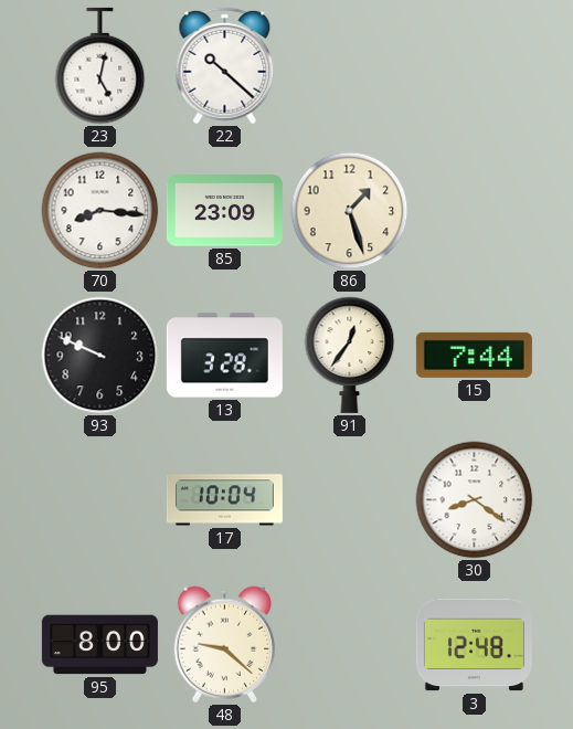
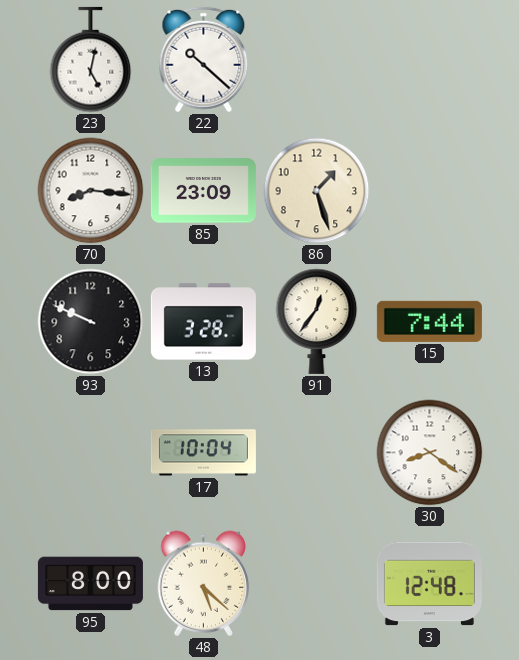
48: 9:22 -> 5:22
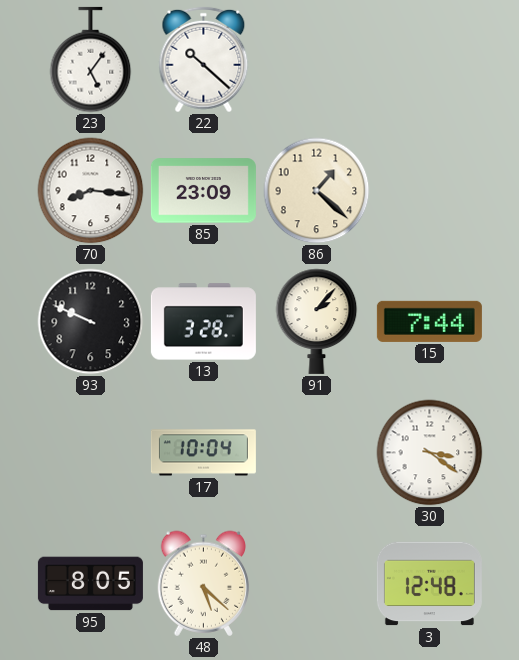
23: 5:02 -> 5:06
86: 1:27 -> 1:22
91: 12:36 -> 2:07
30: 8:21 -> 3:21
95: 8:00 -> 8:05
